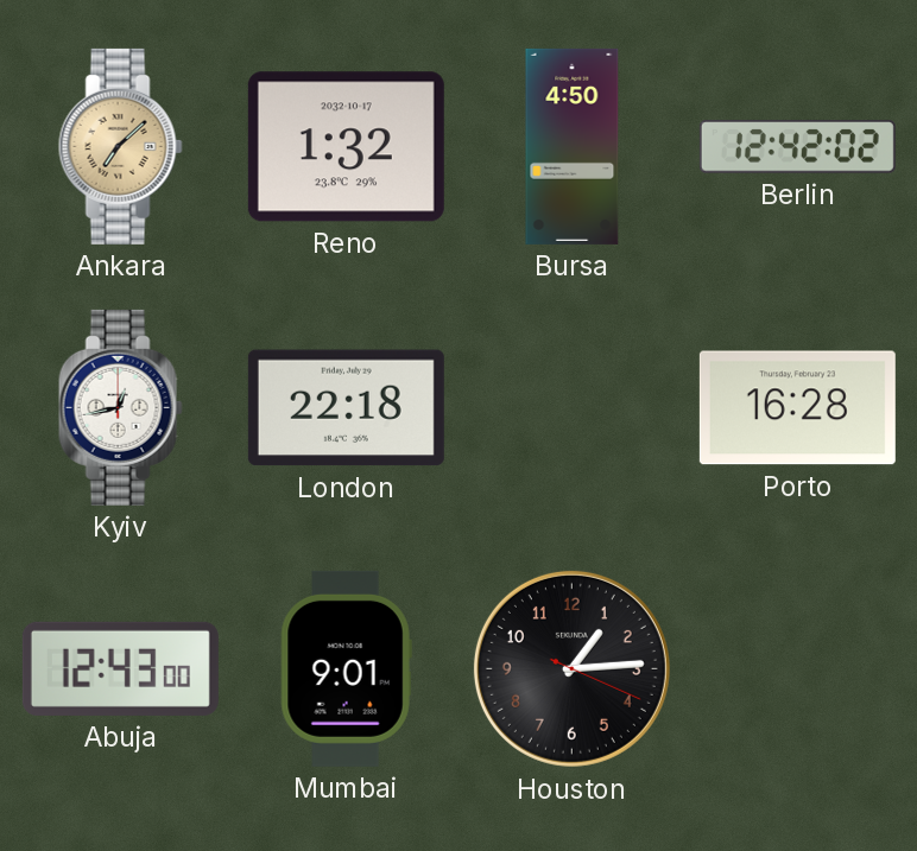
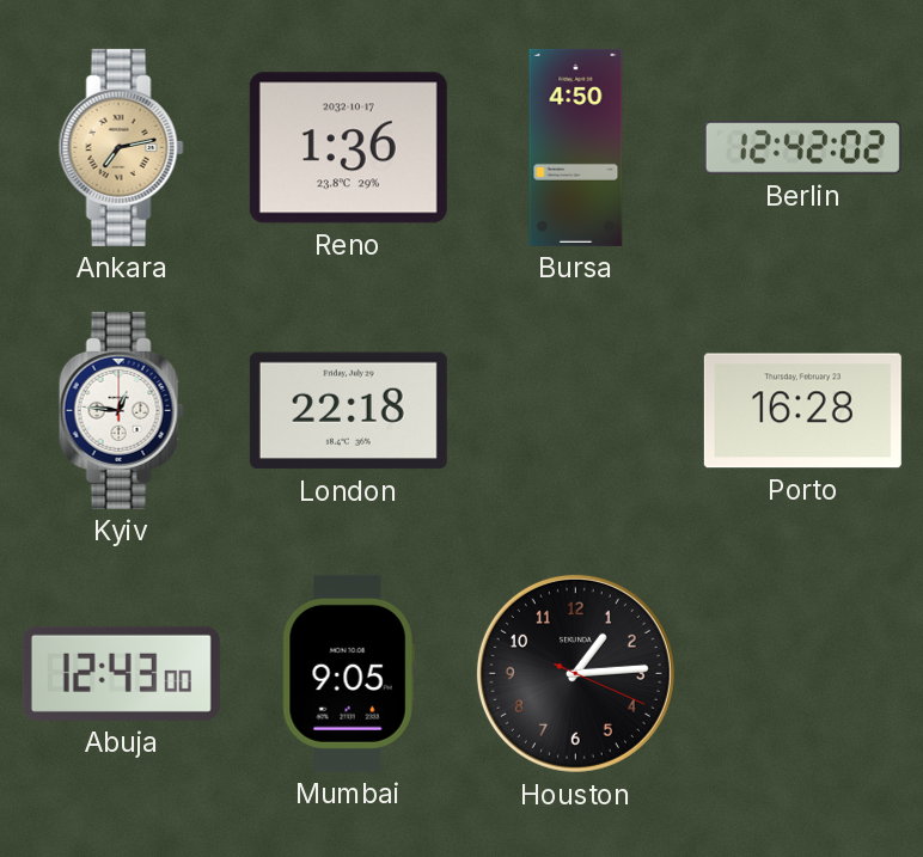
Ankara: 7:08 -> 7:13
Reno: 1:32 -> 1:36
Kyiv: 12:43 -> 12:46
Mumbai: 9:01 -> 9:05
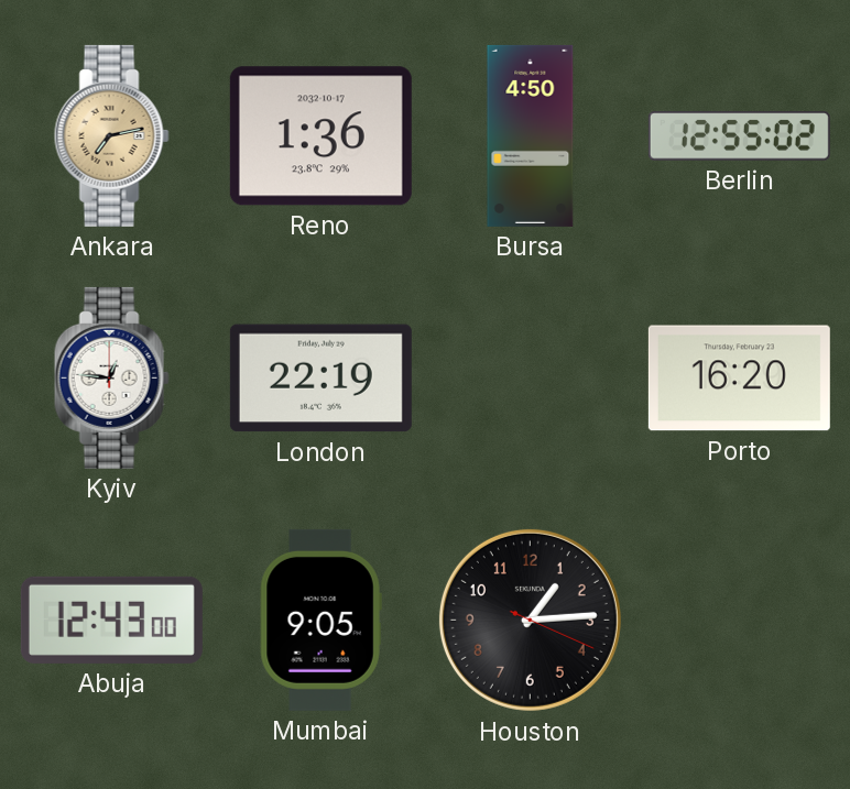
Berlin: 12:42 -> 12:55
London: 22:18 -> 22:19
Porto: 16:28 -> 16:20
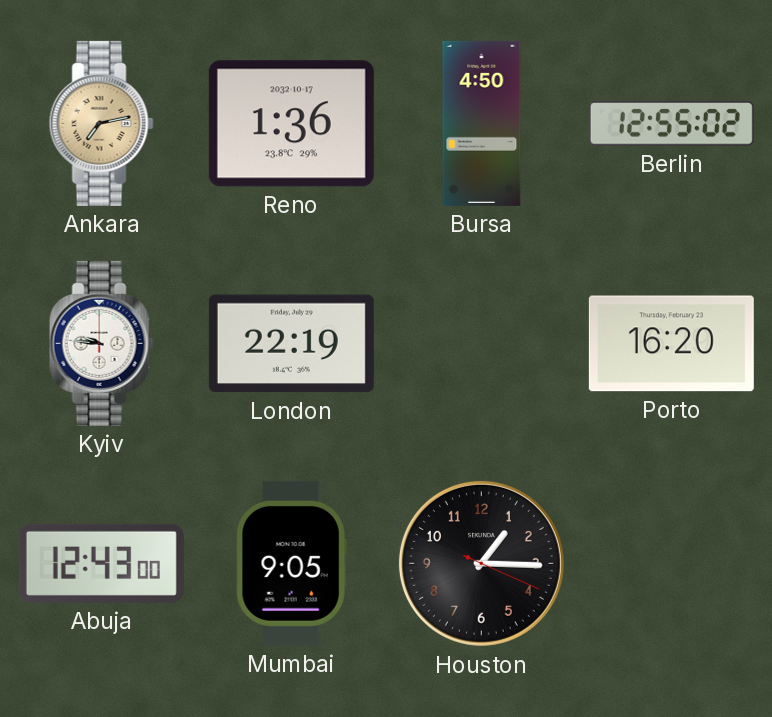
Kyiv: 12:46 -> 9:46
Houston: 1:14 -> 1:15
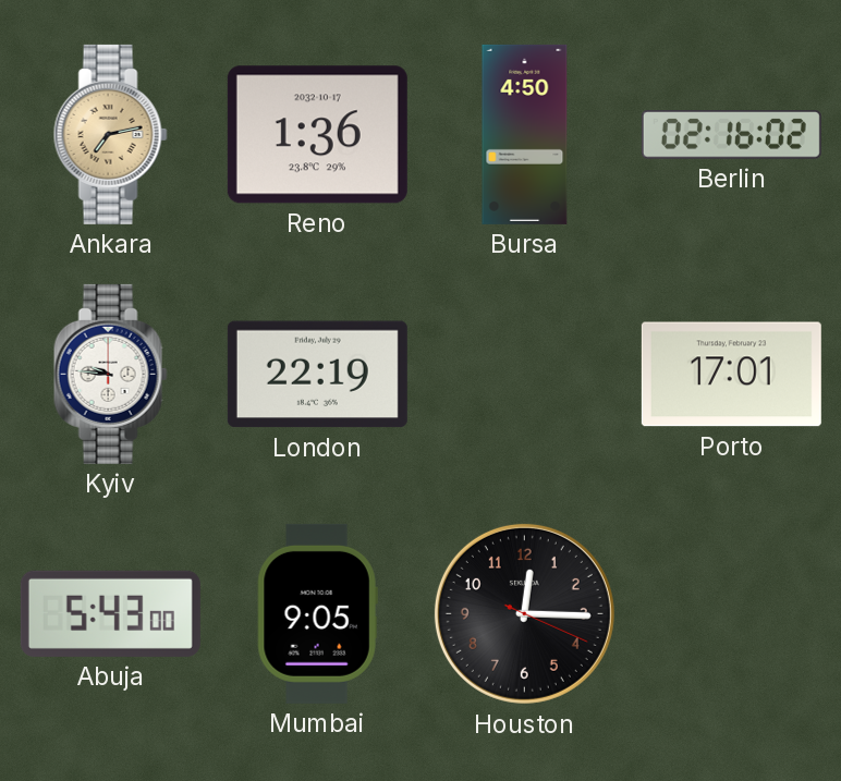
Berlin: 12:55 -> 02:16
Porto: 16:20 -> 17:01
Abuja: 12:43 -> 5:43
Houston: 1:15 -> 12:15
